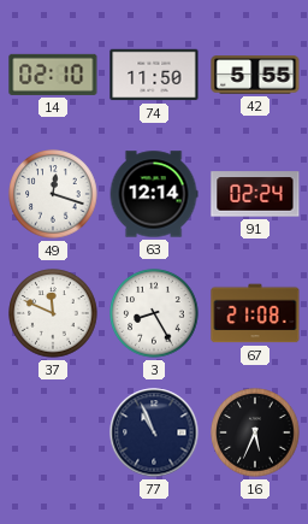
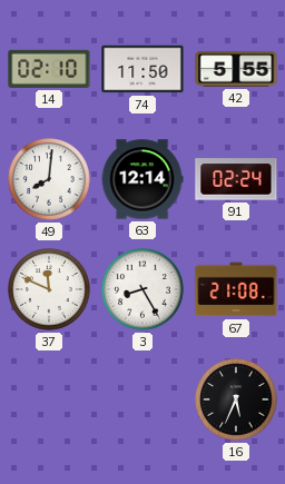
49: 12:18 -> 8:01
77: 10:56 -> none
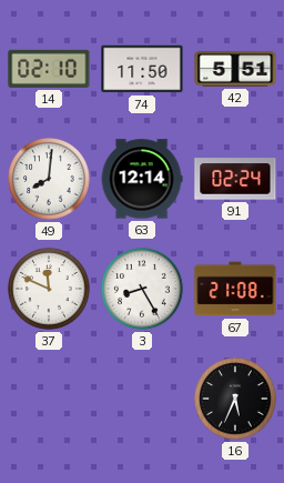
42: 5:55 -> 5:51
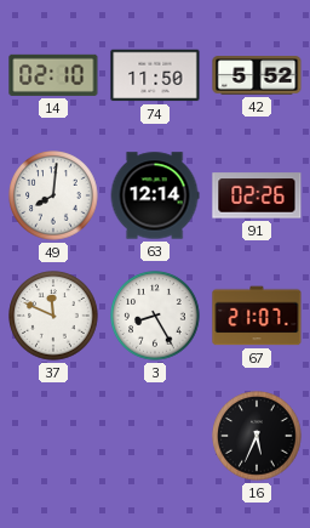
42: 5:51 -> 5:52
91: 02:24 -> 02:26
67: 21:08 -> 21:07
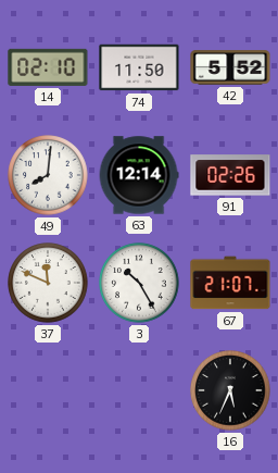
3: 8:25 -> 10:25
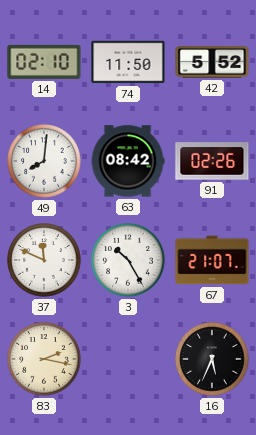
63: 12:14 -> 08:42
83: none -> 2:17
